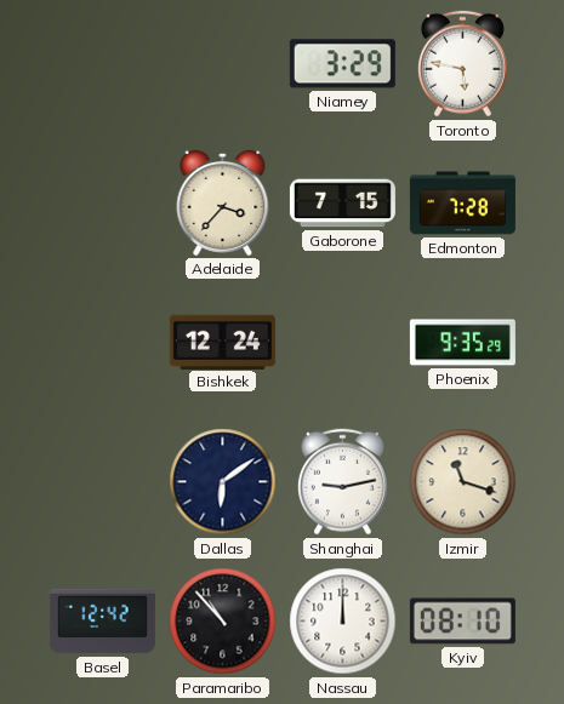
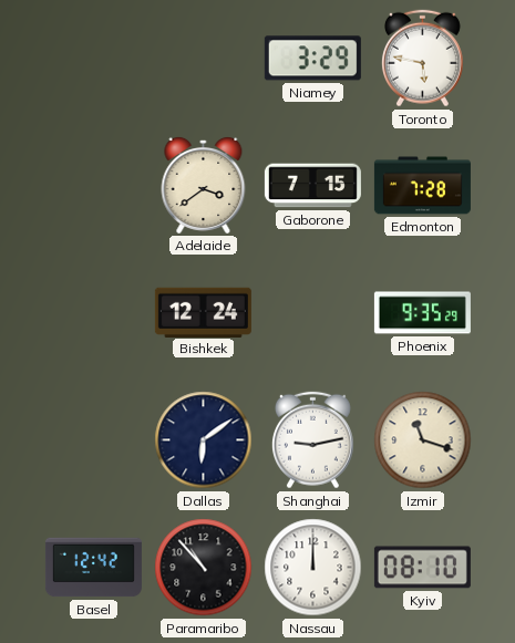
Adelaide: 3:37 -> 3:39
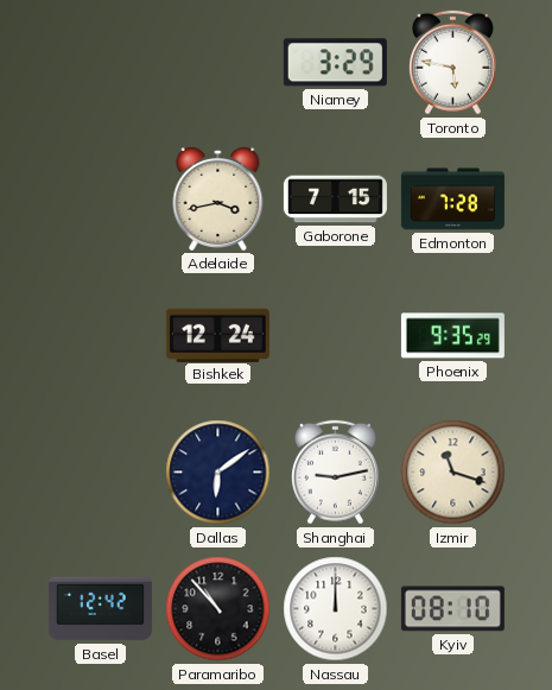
Adelaide: 3:39 -> 3:43
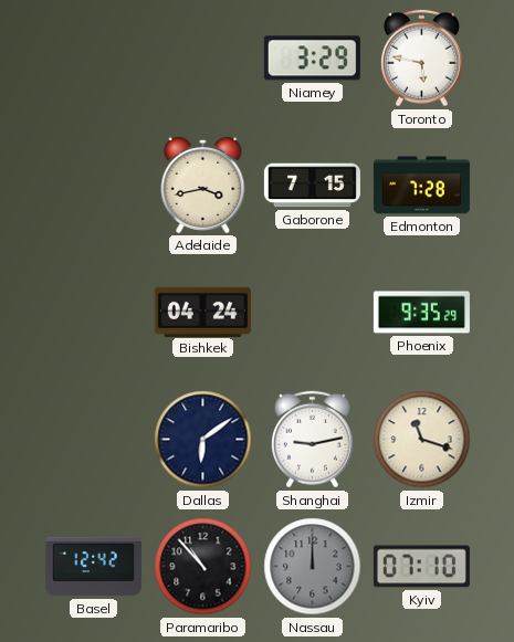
Bishkek: 12:24 -> 04:24
Nassau dial: white -> grey
Kyiv: 08:10 -> 07:10
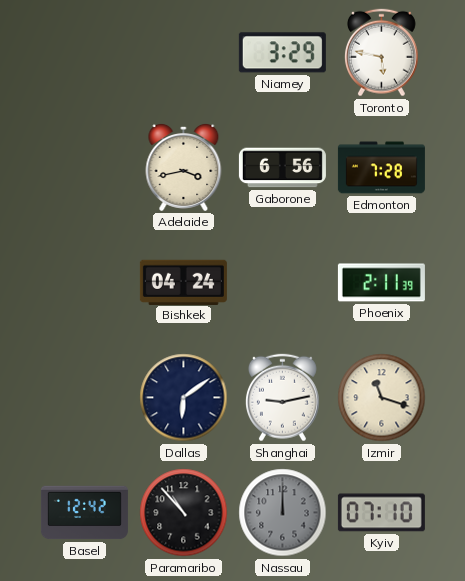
Gaborone: 7:15 -> 6:56
Phoenix: 9:35 -> 2:11
